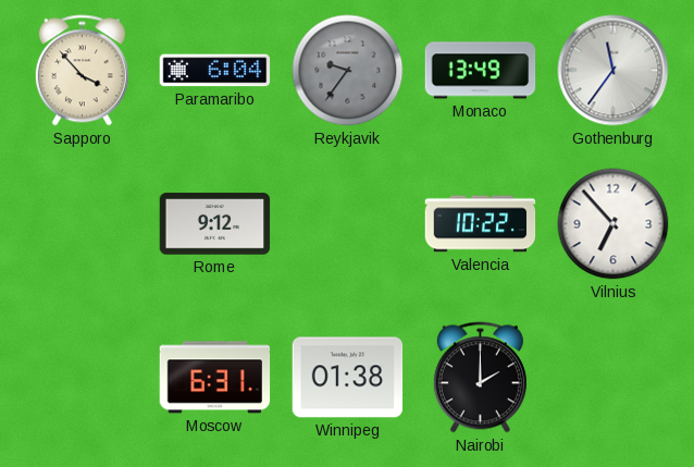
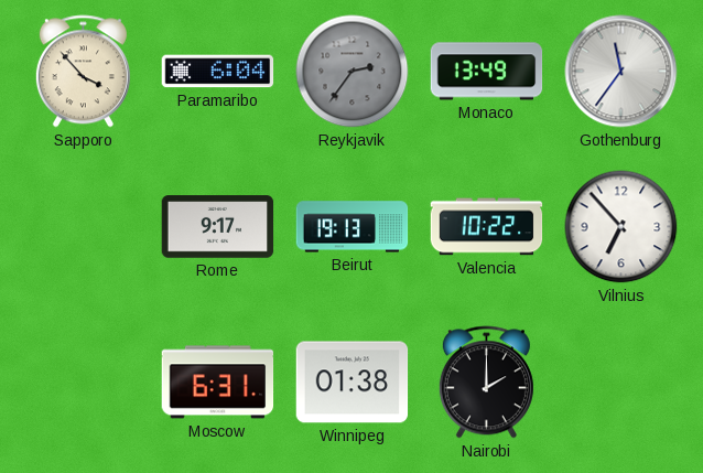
Reykjavik: 9:36 -> 2:36
Rome: 9:12 -> 9:17
Beirut: none -> 19:13
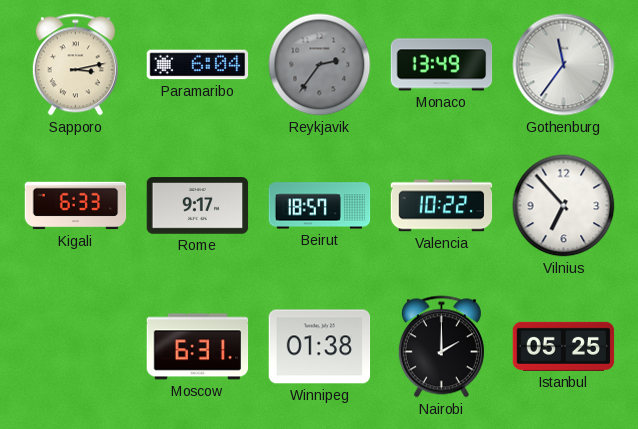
Sapporo: 3:53 -> 3:13
Kigali: none -> 6:33
Beirut: 19:13 -> 18:57
Istanbul: none -> 05:25
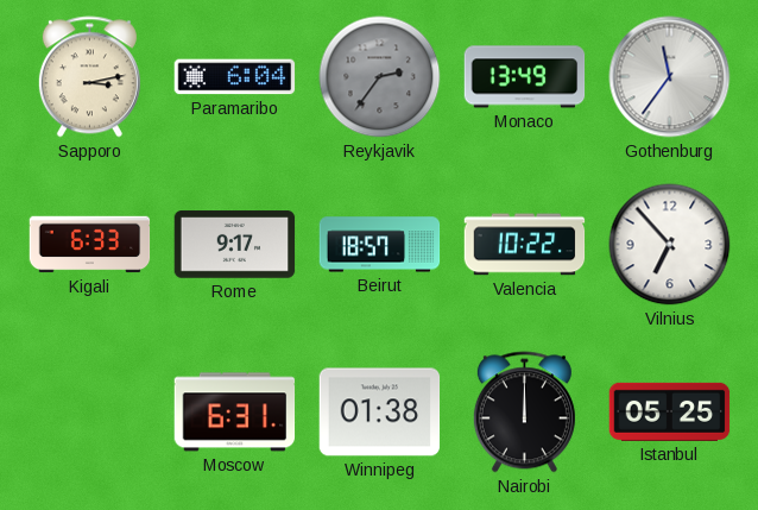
Nairobi: 2:00 -> 12:00
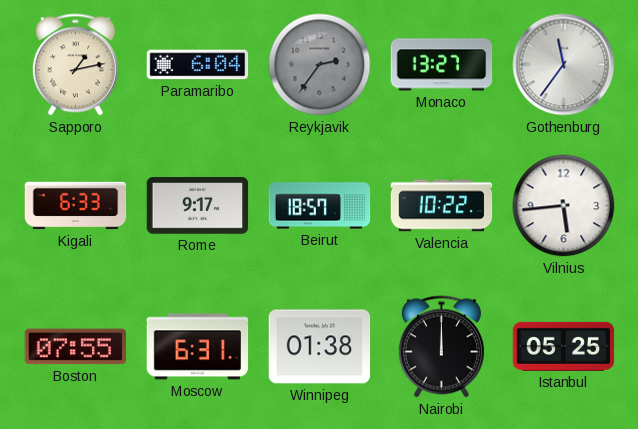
Sapporo: 3:13 -> 1:13
Monaco: 13:49 -> 13:27
Vilnius: 6:53 -> 5:44
Boston: none -> 07:55
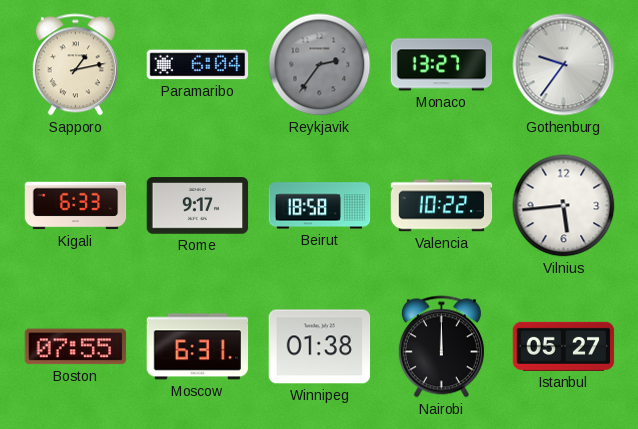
Gothenburg: 11:36 -> 9:36
Beirut: 18:57 -> 18:58
Istanbul: 05:25 -> 05:27
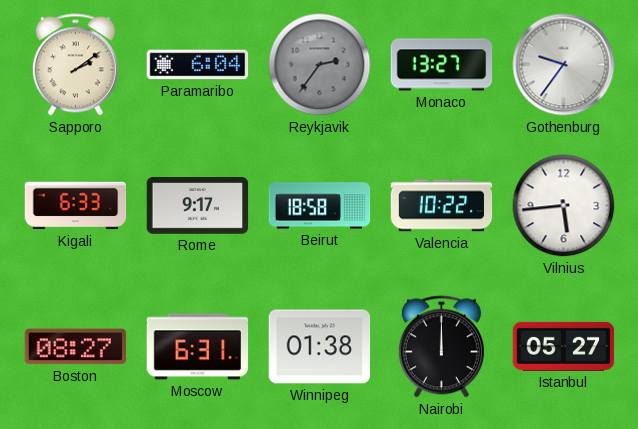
Sapporo: 1:13 -> 2:09
Boston: 07:55 -> 08:27
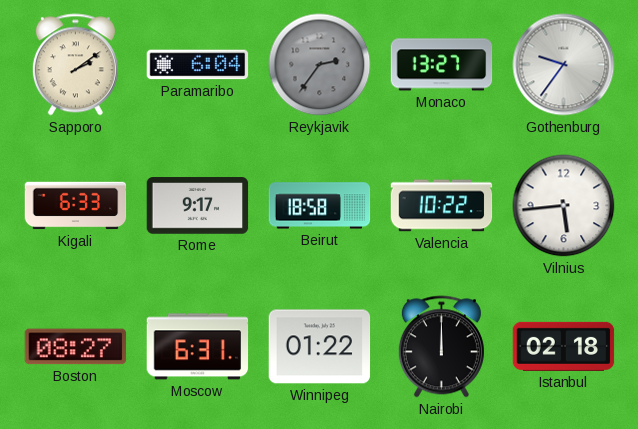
Winnipeg: 01:38 -> 01:22
Istanbul: 05:27 -> 02:18
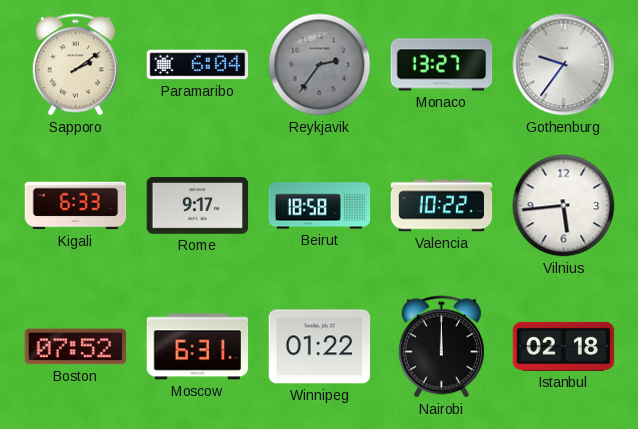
Boston: 08:27 -> 07:52
